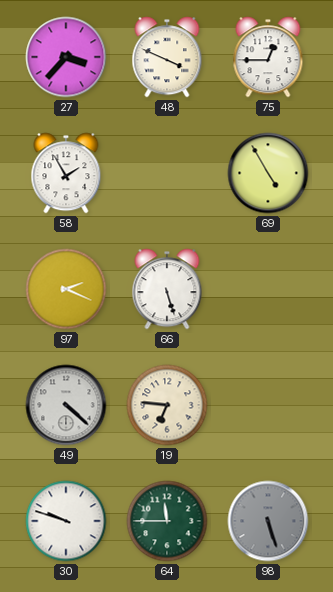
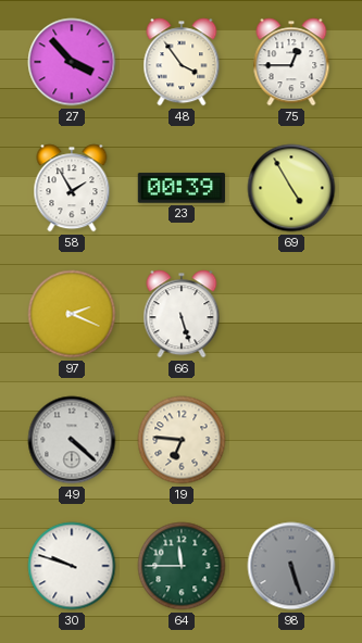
27: 3:37 -> 3:53
48: 3:49 -> 3:54
23: none -> 00:39
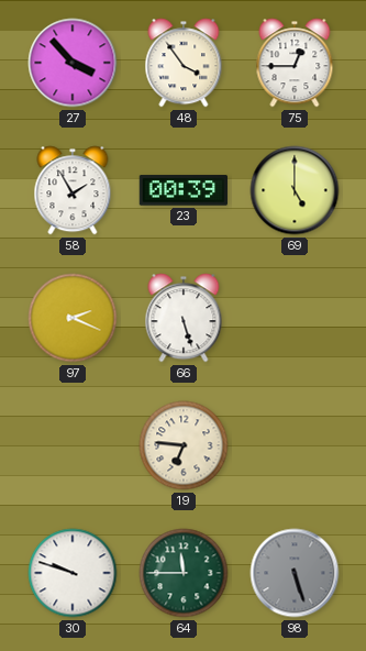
69: 4:55 -> 5:00
49: 4:22 -> none
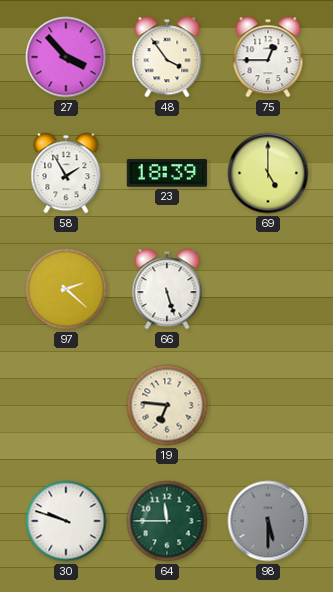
23: 00:39 -> 18:39
97: 2:19 -> 2:22
98: 5:27 -> 5:30
